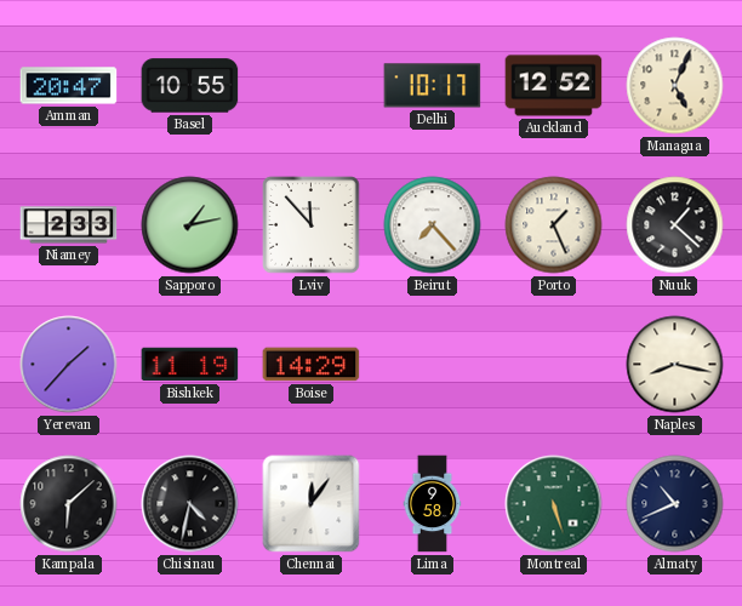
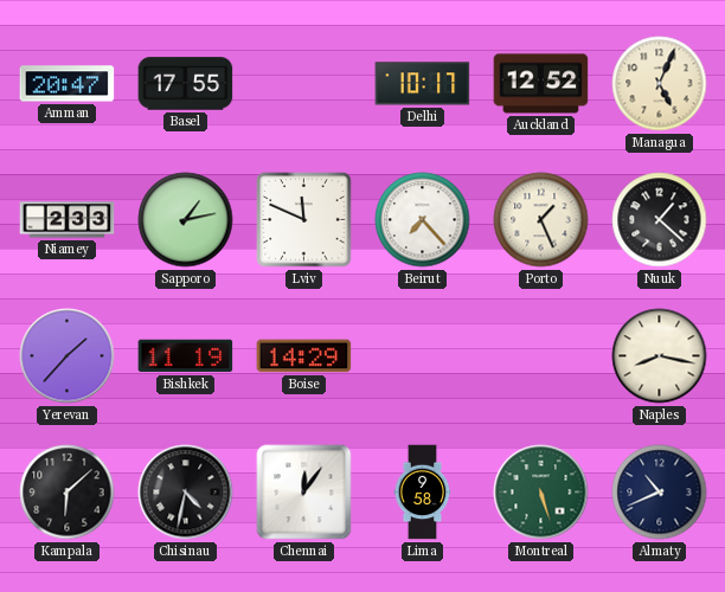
Basel: 10:55 -> 17:55
Lviv: 11:53 -> 11:49
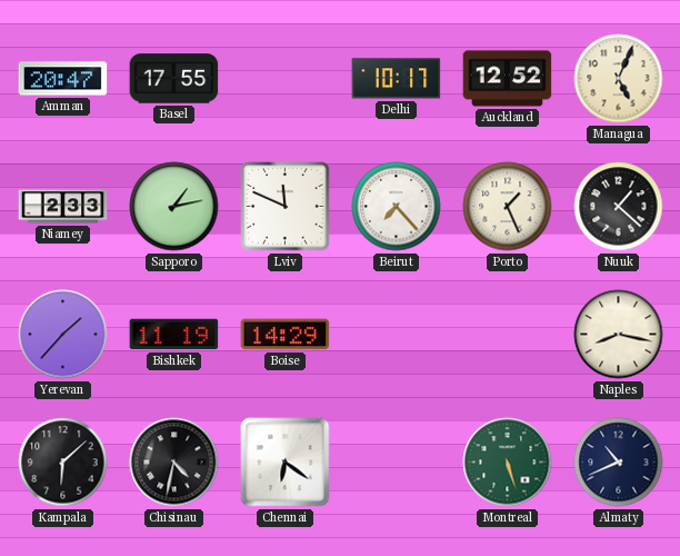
Chennai: 12:06 -> 6:21
Lima: 9:58 -> none
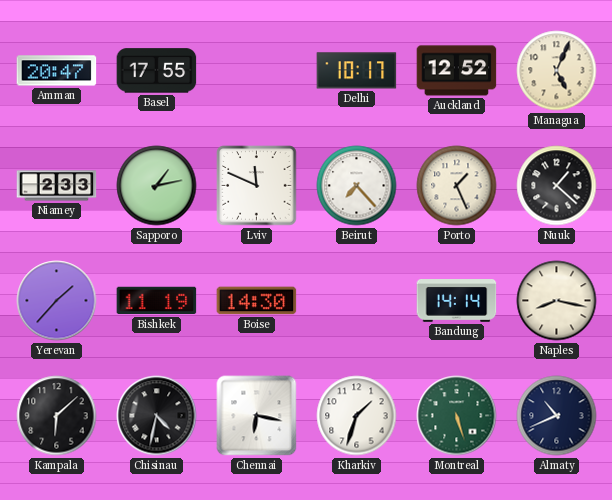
Boise: 14:29 -> 14:30
Bandung: none -> 14:14
Chennai: 6:21 -> 6:17
Kharkiv: none -> 1:33
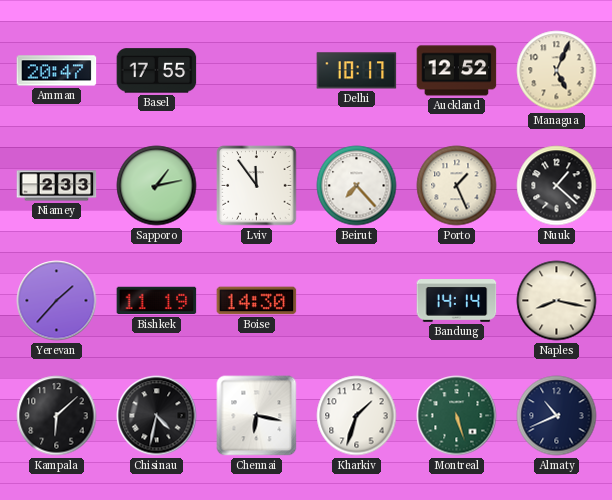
Lviv: 11:49 -> 11:54
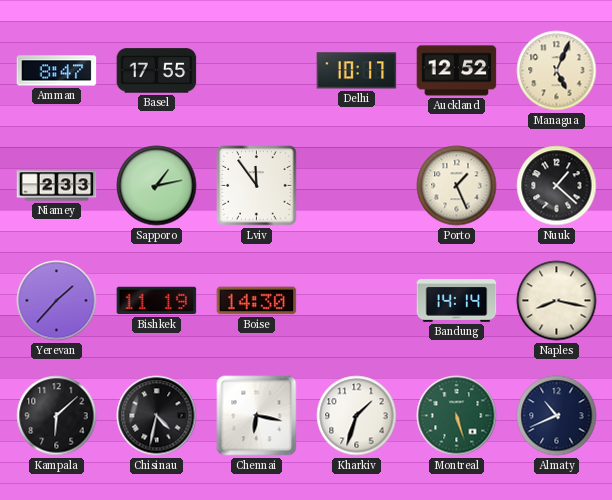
Amman: 20:47 -> 8:47
Beirut: 7:23 -> none
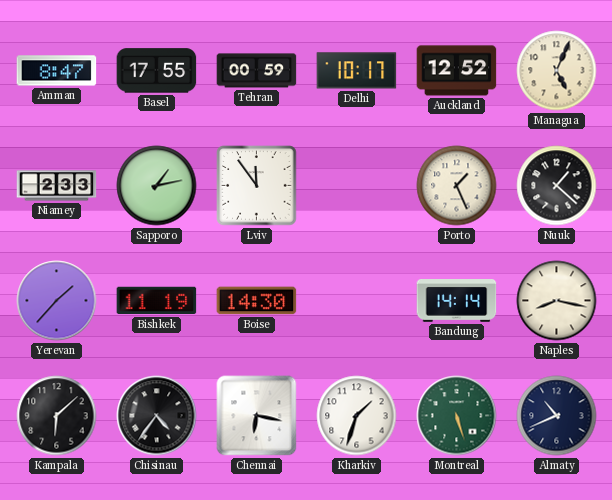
Tehran: none -> 00:59
Chisinau: 4:32 -> 4:36
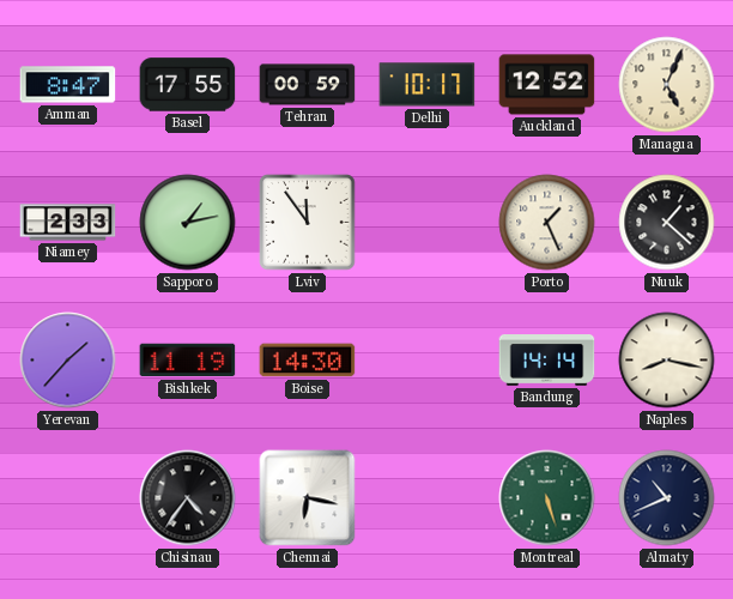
Kampala: 6:08 -> none
Kharkiv: 1:33 -> none
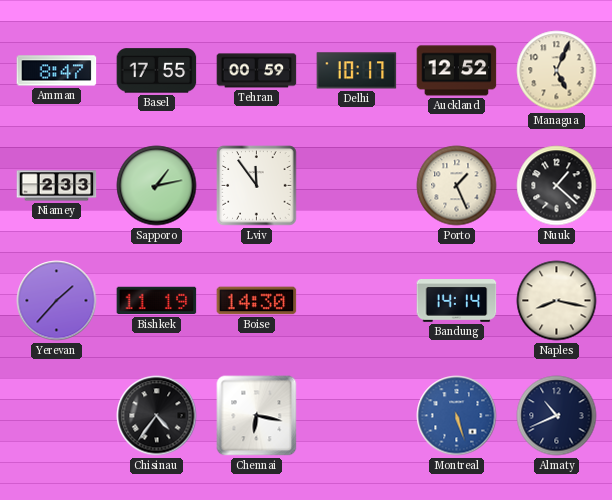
Montreal dial: green -> blue
